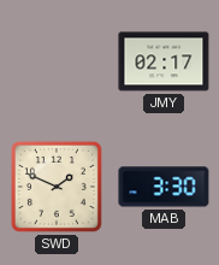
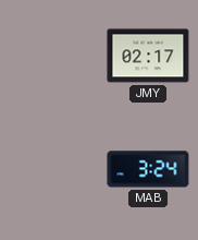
SWD: 1:49 -> none
MAB: 3:30 -> 3:24
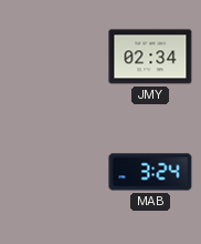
JMY: 02:17 -> 02:34
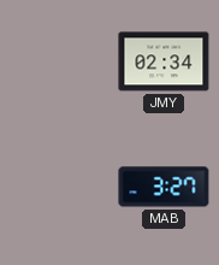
MAB: 3:24 -> 3:27
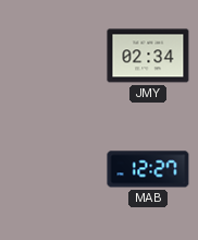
MAB: 3:27 -> 12:27
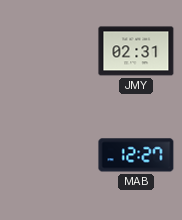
JMY: 02:34 -> 02:31
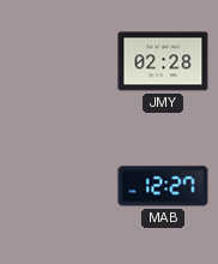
JMY: 02:31 -> 02:28
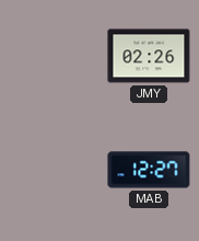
JMY: 02:28 -> 02:26
